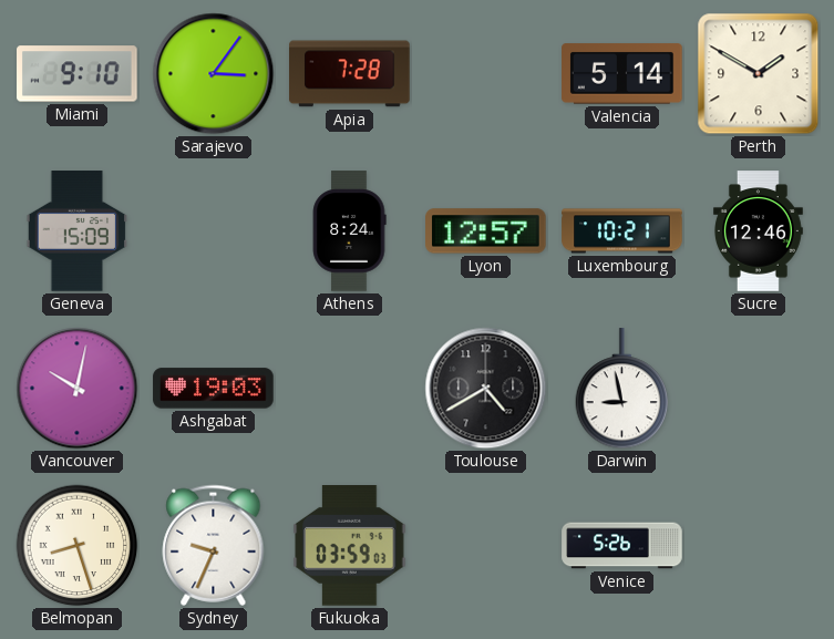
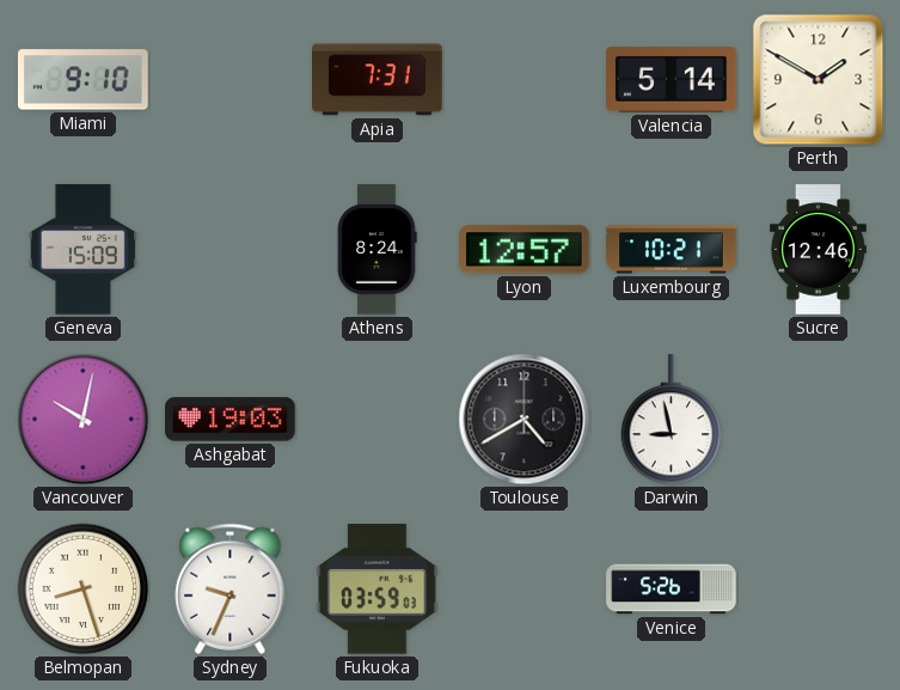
Sarajevo: 3:06 -> none
Apia: 7:28 -> 7:31
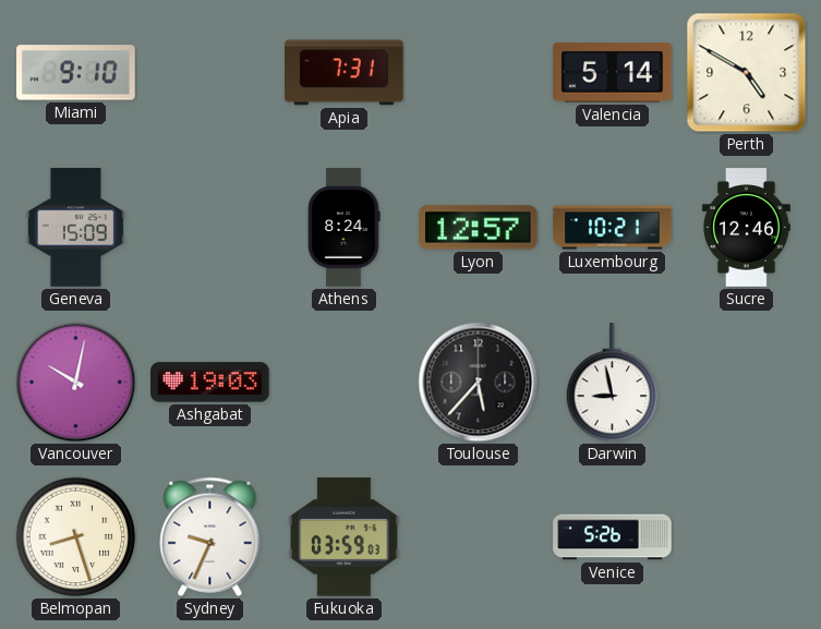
Perth: 1:50 -> 4:50
Toulouse: 4:40 -> 5:37
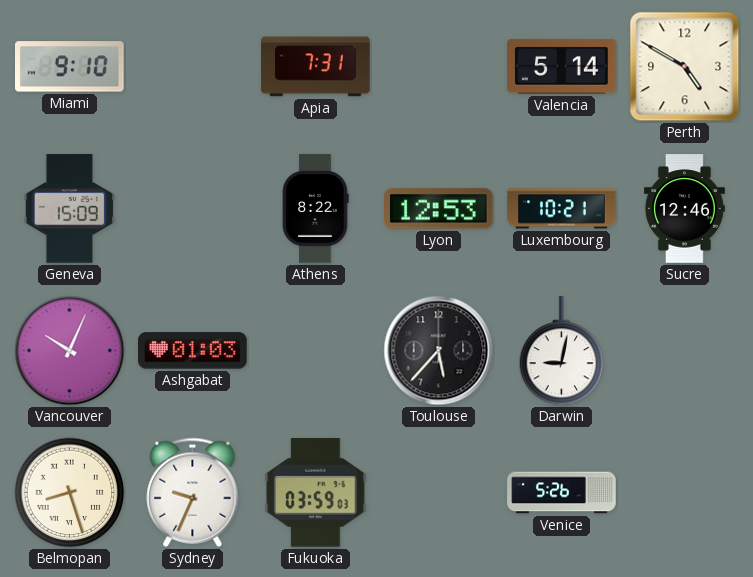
Athens: 8:24 -> 8:22
Lyon: 12:57 -> 12:53
Vancouver: 10:02 -> 10:04
Ashgabat: 19:03 -> 01:03
Darwin: 8:58 -> 9:02
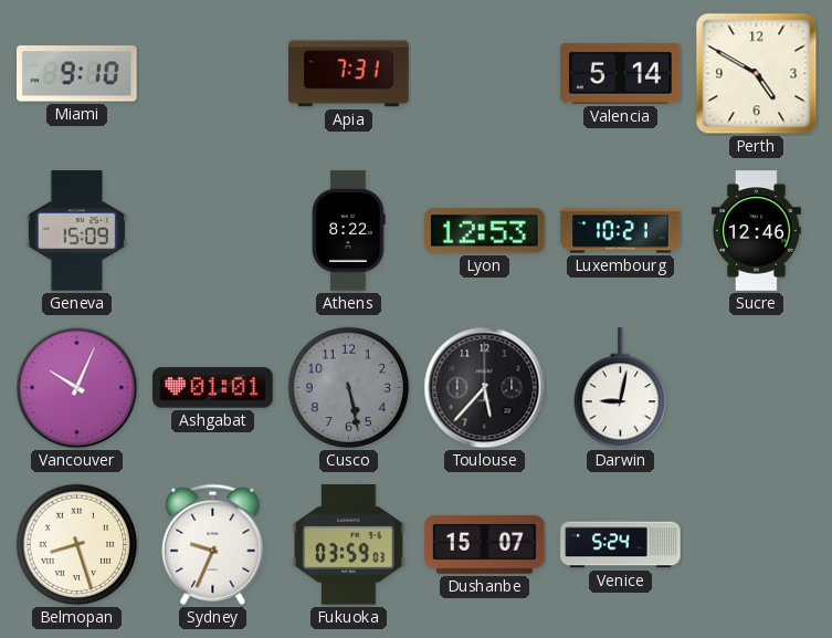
Ashgabat: 01:03 -> 01:01
Cusco: none -> 5:28
Dushanbe: none -> 15:07
Venice: 5:26 -> 5:24
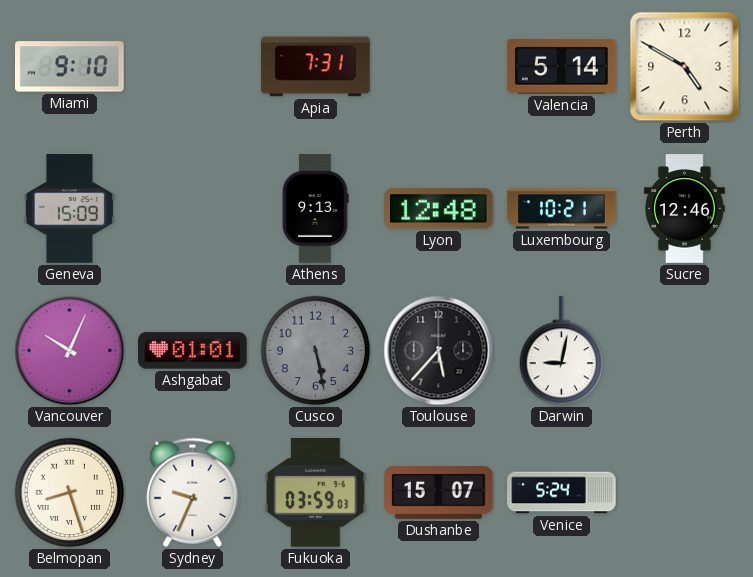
Athens: 8:22 -> 9:13
Lyon: 12:53 -> 12:48
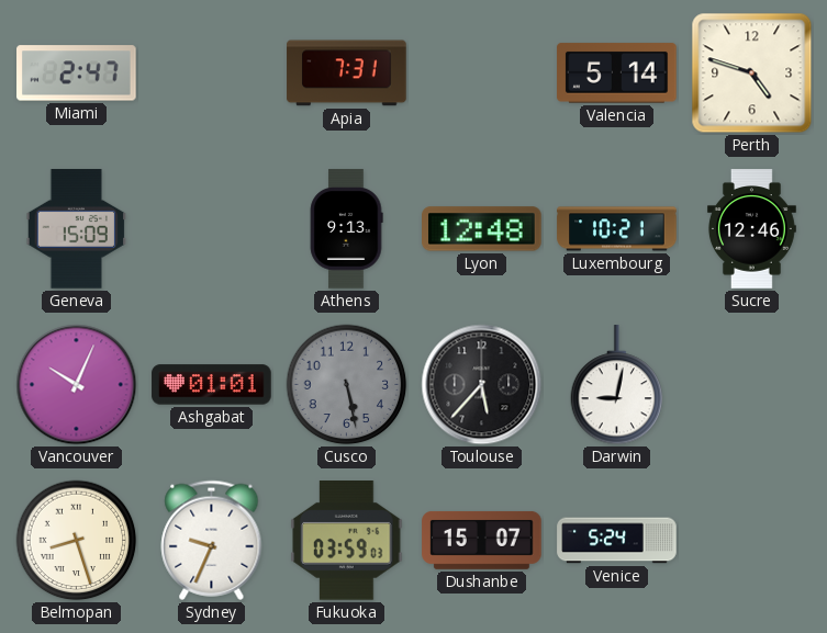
Miami: 9:10 -> 2:47
Perth: 4:50 -> 4:48
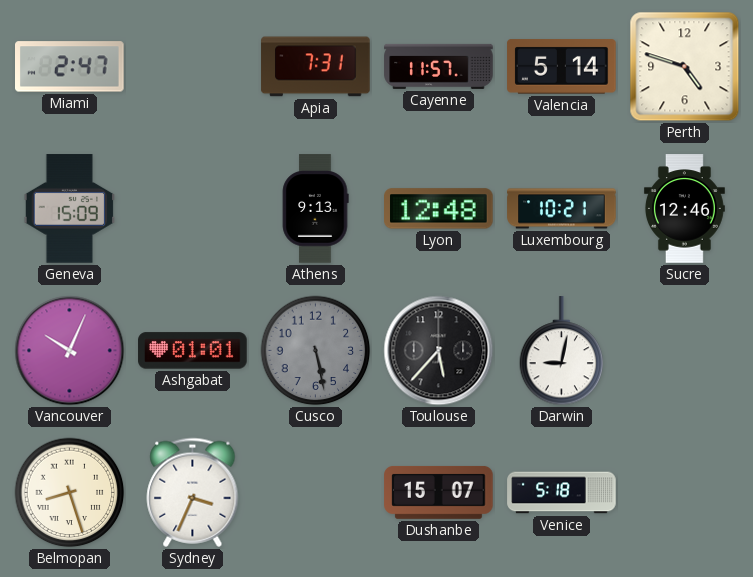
Cayenne: none -> 11:57
Sydney: 9:34 -> 3:34
Fukuoka: 03:59 -> none
Venice: 5:24 -> 5:18
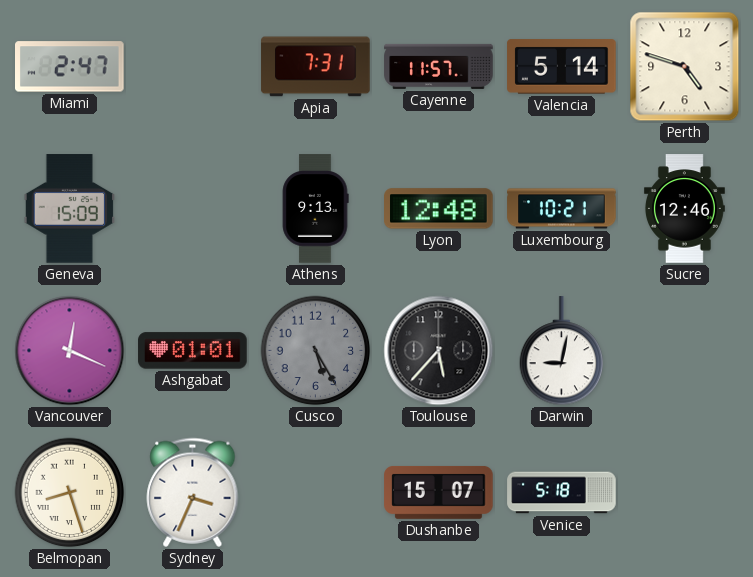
Vancouver: 10:04 -> 12:19
Cusco: 5:28 -> 5:25
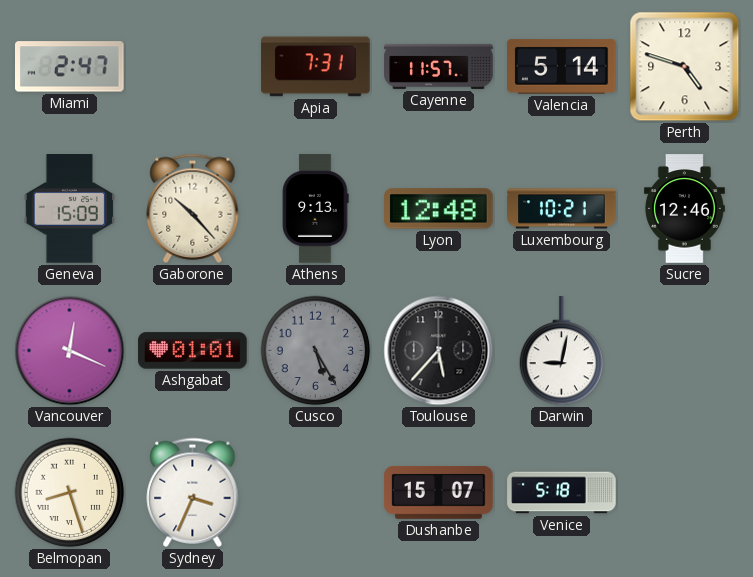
Gaborone: none -> 10:23
